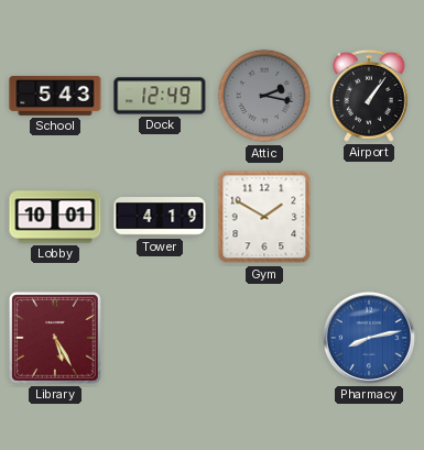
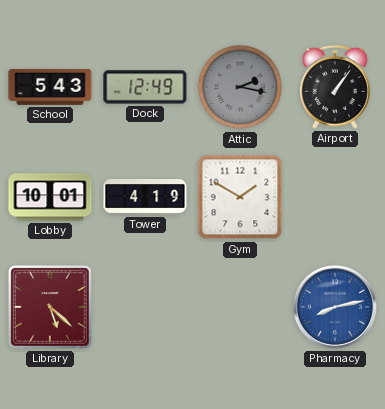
Library: 5:25 -> 5:22
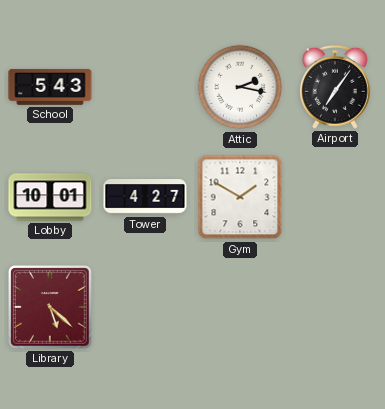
Dock: 12:49 -> none
Attic dial: grey -> white
Airport: 1:06 -> 7:06
Tower: 4:19 -> 4:27
Pharmacy: 8:13 -> none
